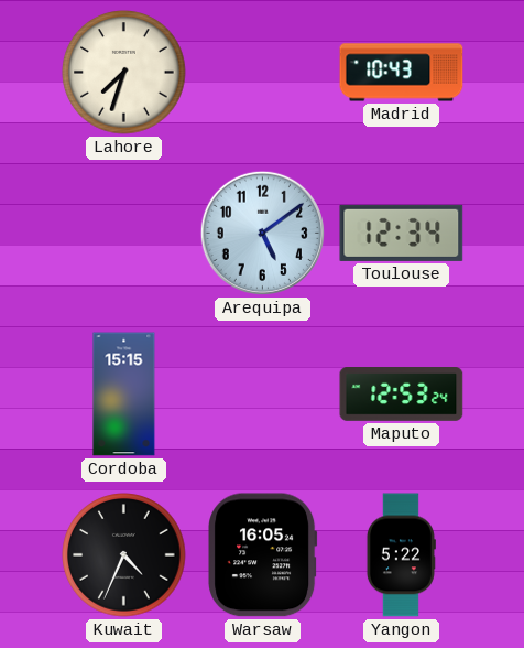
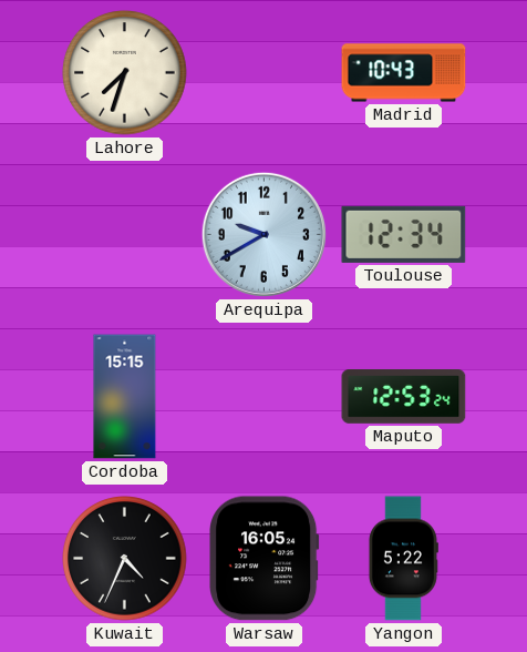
Arequipa: 5:09 -> 9:40
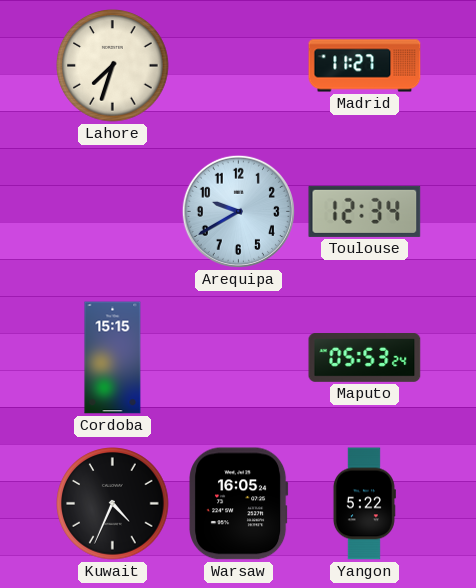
Madrid: 10:43 -> 11:27
Maputo: 12:53 -> 05:53
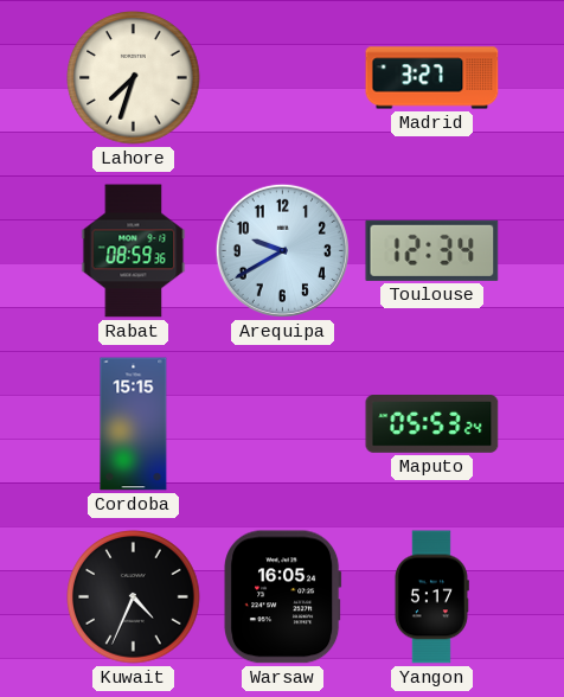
Madrid: 11:27 -> 3:27
Rabat: none -> 08:59
Yangon: 5:22 -> 5:17
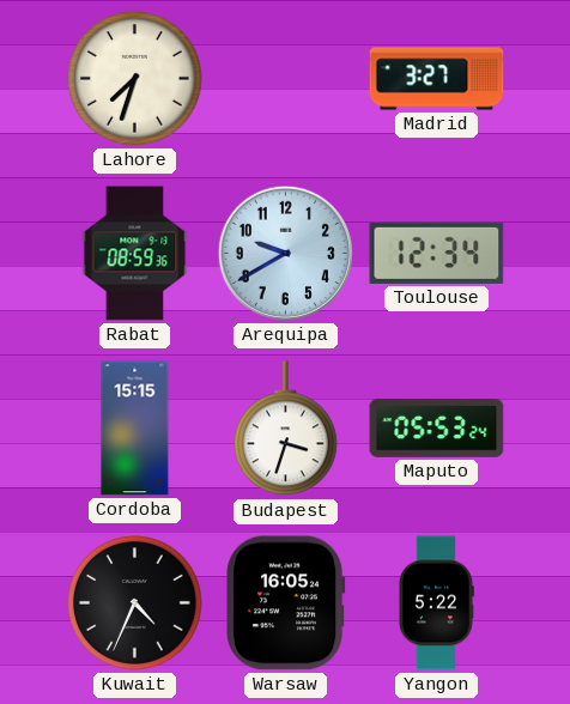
Budapest: none -> 3:33
Yangon: 5:17 -> 5:22
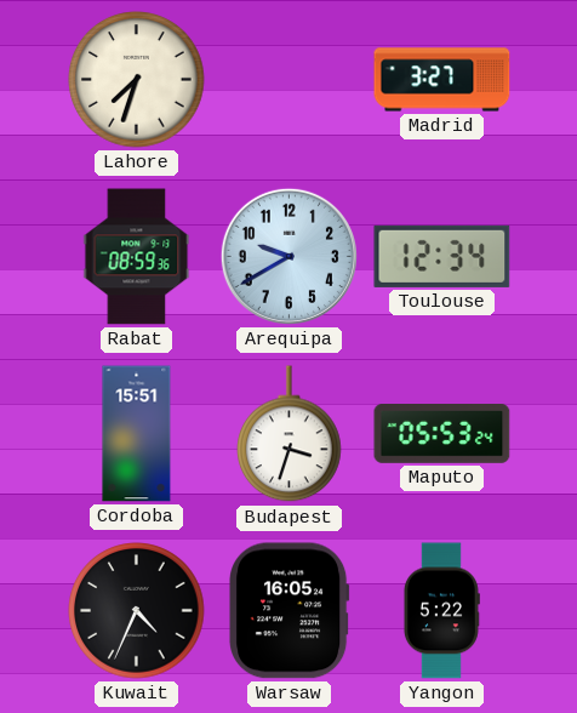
Cordoba: 15:15 -> 15:51
